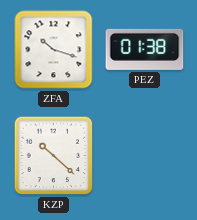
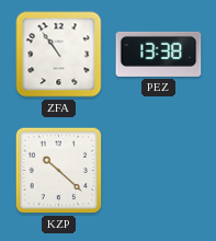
ZFA: 10:18 -> 10:54
PEZ: 01:38 -> 13:38
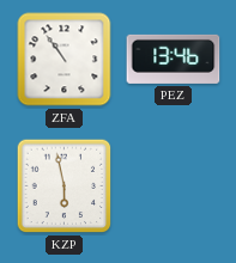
PEZ: 13:38 -> 13:46
KZP: 10:22 -> 5:58
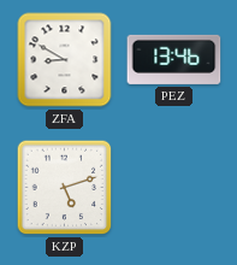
ZFA: 10:54 -> 8:50
KZP: 5:58 -> 5:12
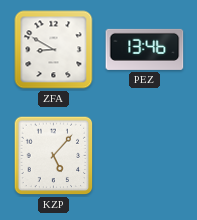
KZP: 5:12 -> 5:07
